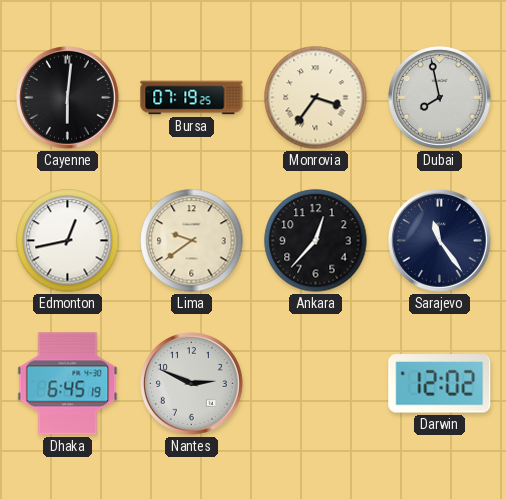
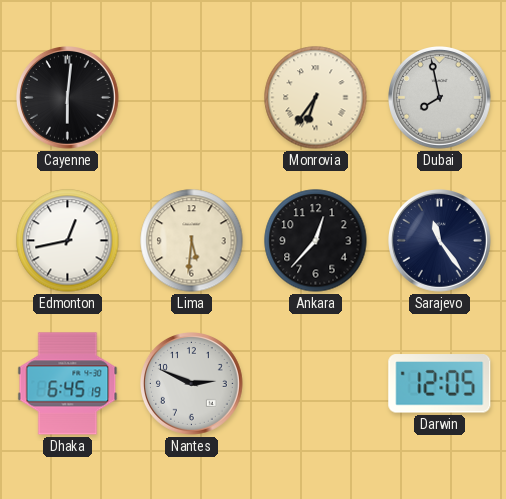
Bursa: 07:19 -> none
Monrovia: 3:36 -> 6:36
Lima: 9:39 -> 5:31
Darwin: 12:02 -> 12:05
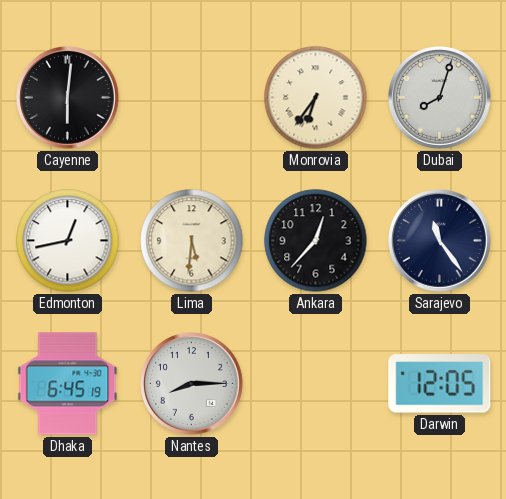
Dubai: 7:58 -> 8:03
Nantes: 2:49 -> 8:15
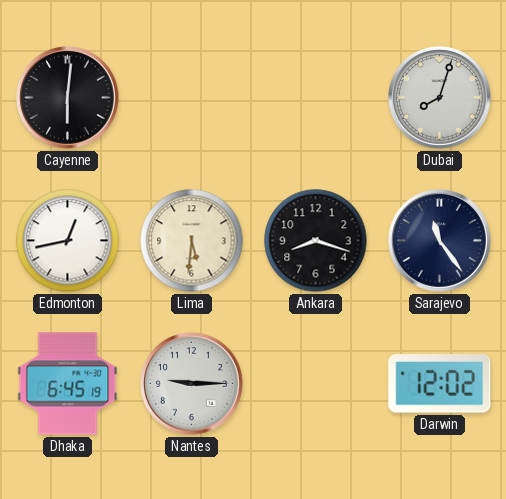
Monrovia: 6:36 -> none
Ankara: 12:37 -> 8:18
Nantes: 8:15 -> 9:15
Darwin: 12:05 -> 12:02
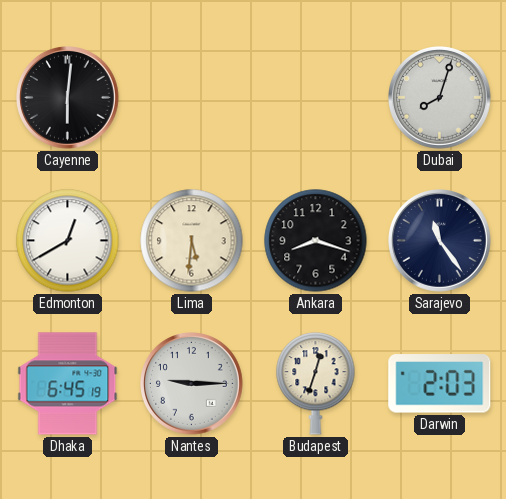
Edmonton: 12:43 -> 12:40
Budapest: none -> 12:33
Darwin: 12:02 -> 2:03
